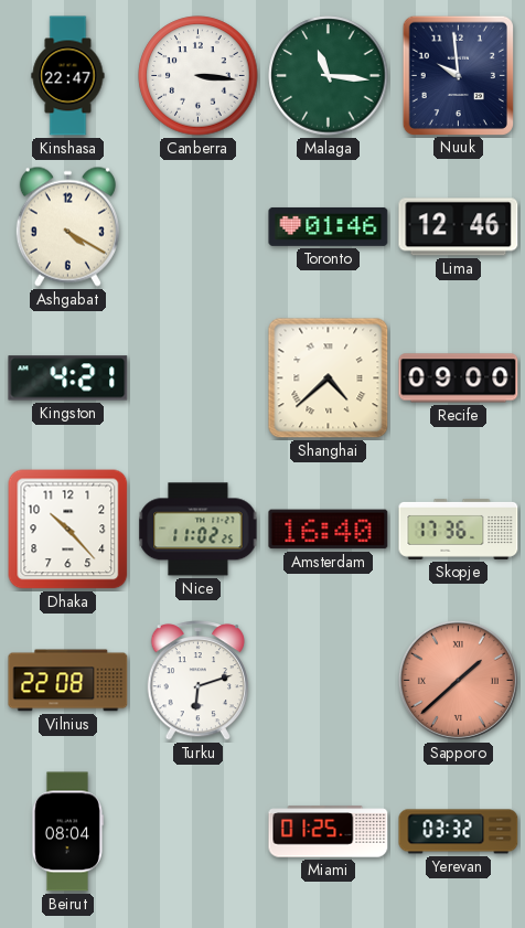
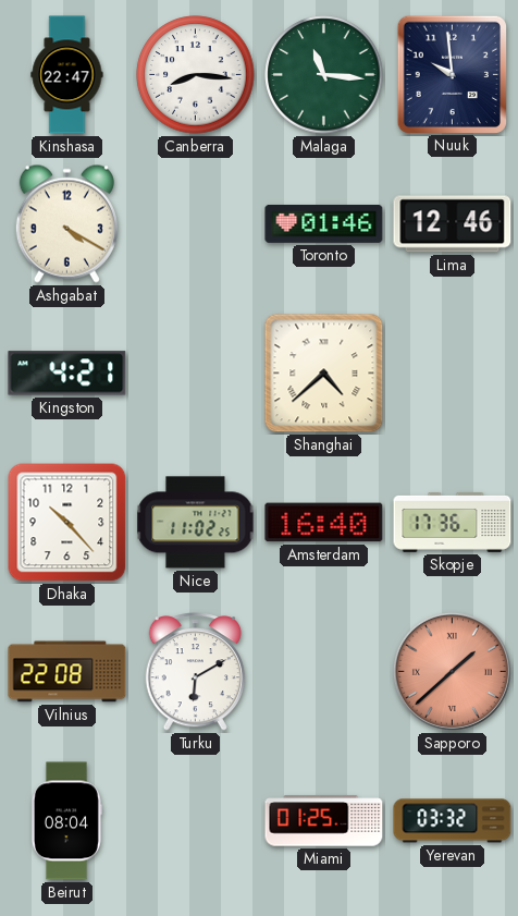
Canberra: 3:16 -> 8:16
Recife: 09:00 -> none
Turku: 6:12 -> 6:10
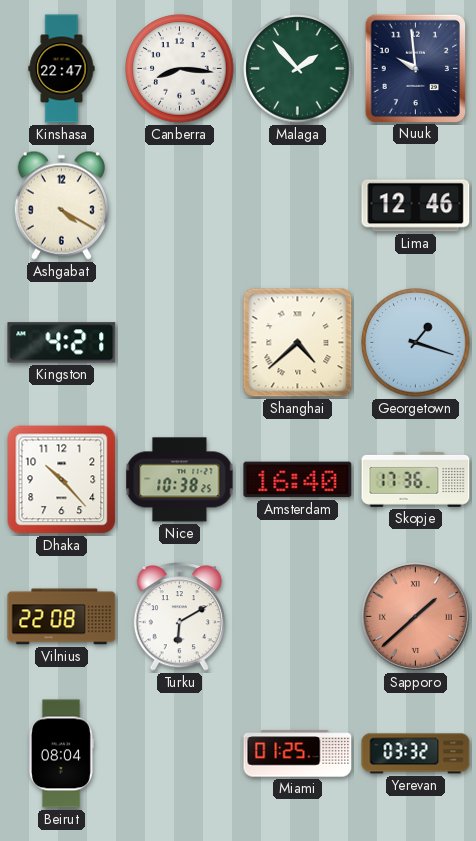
Malaga: 11:16 -> 1:53
Toronto: 01:46 -> none
Georgetown: none -> 1:18
Nice: 11:02 -> 10:38
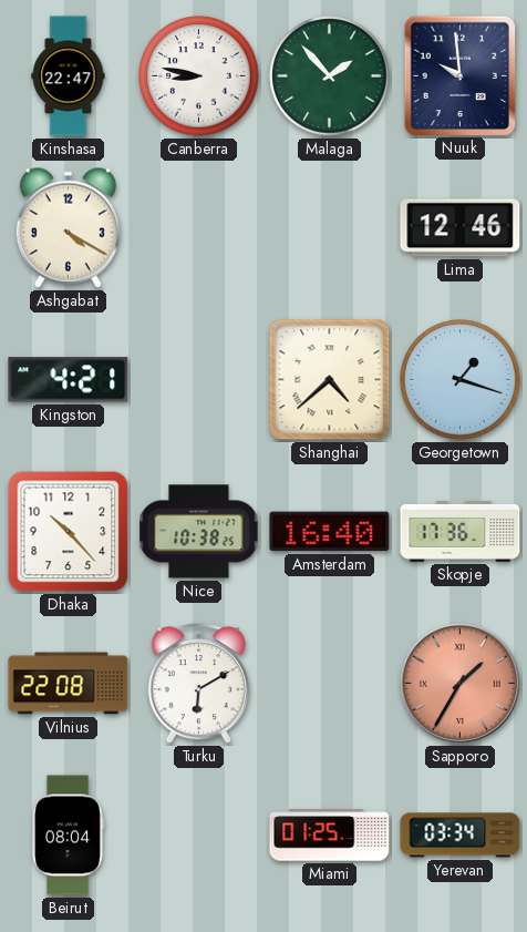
Canberra: 8:16 -> 8:47
Sapporo: 1:38 -> 1:35
Yerevan: 03:32 -> 03:34
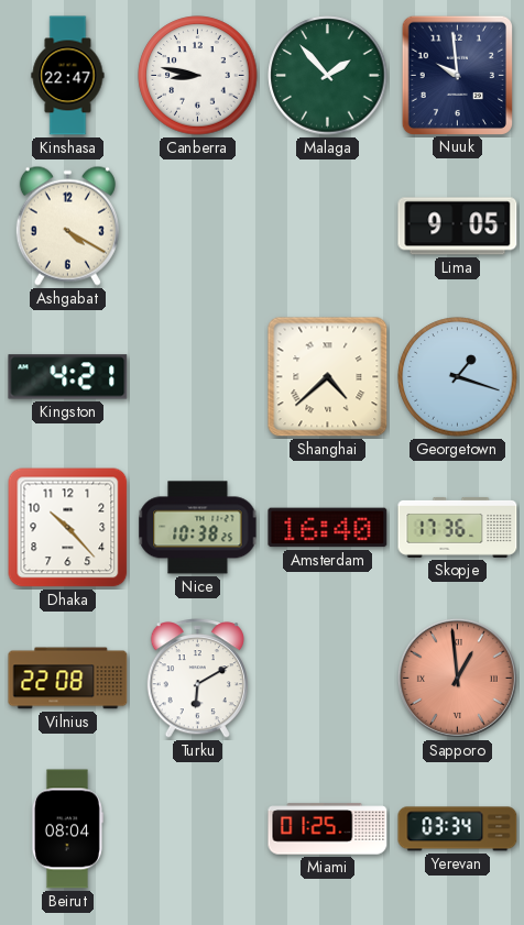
Lima: 12:46 -> 9:05
Sapporo: 1:35 -> 12:59
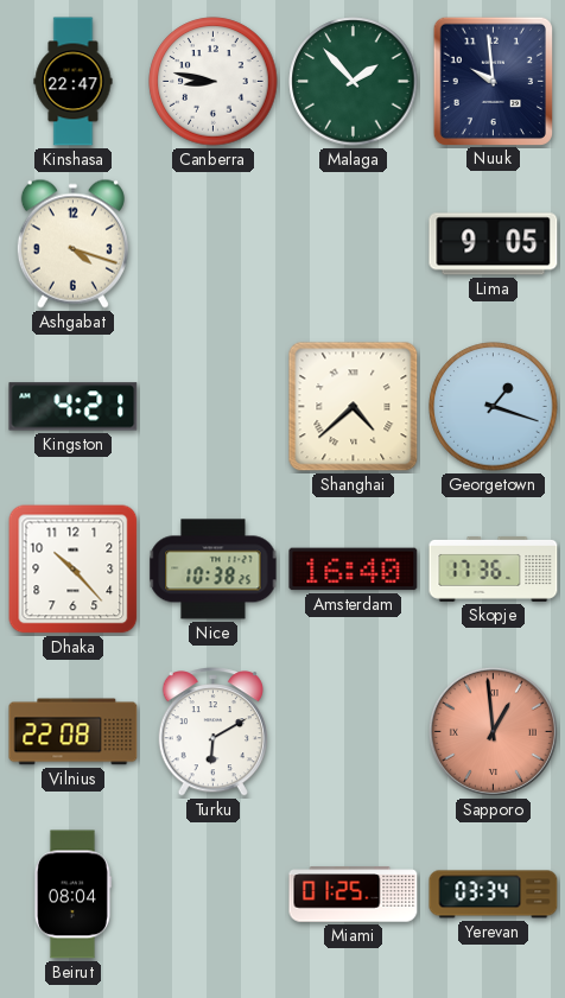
Ashgabat: 4:20 -> 4:18
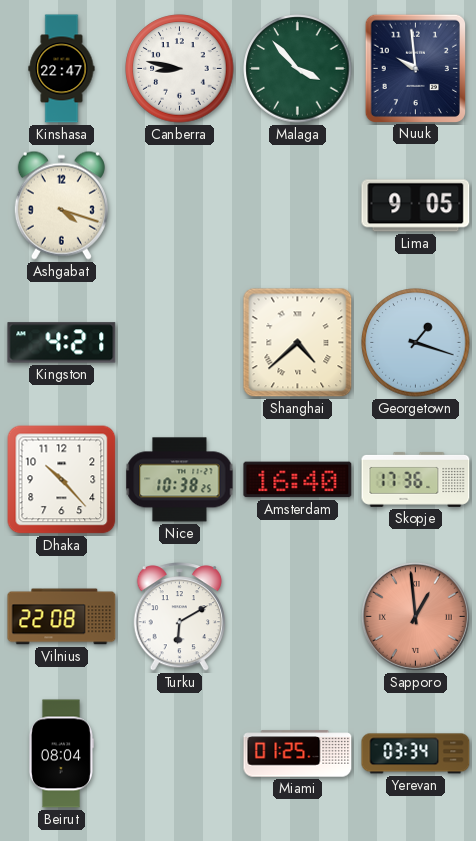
Malaga: 1:53 -> 3:53
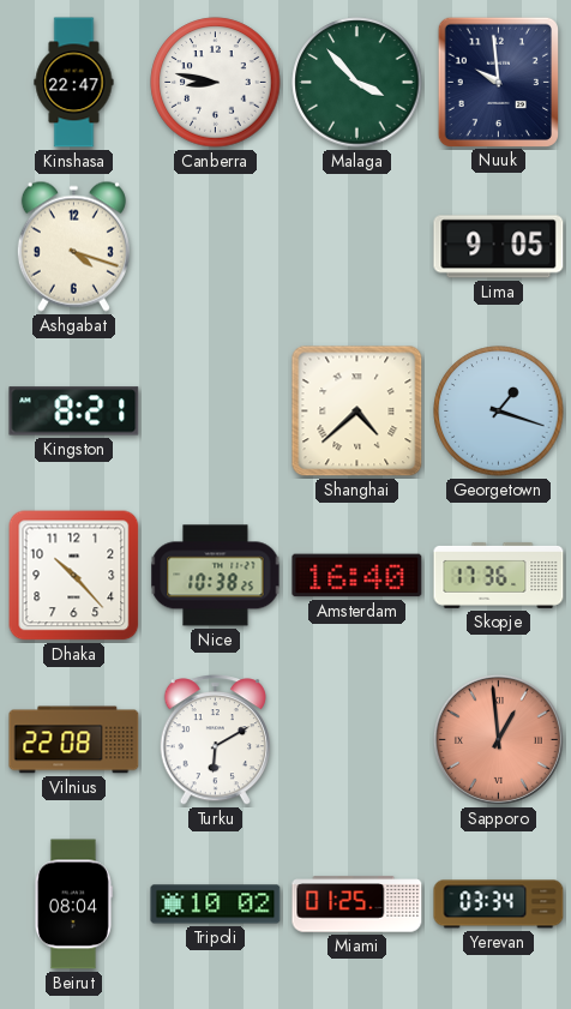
Kingston: 4:21 -> 8:21
Tripoli: none -> 10:02
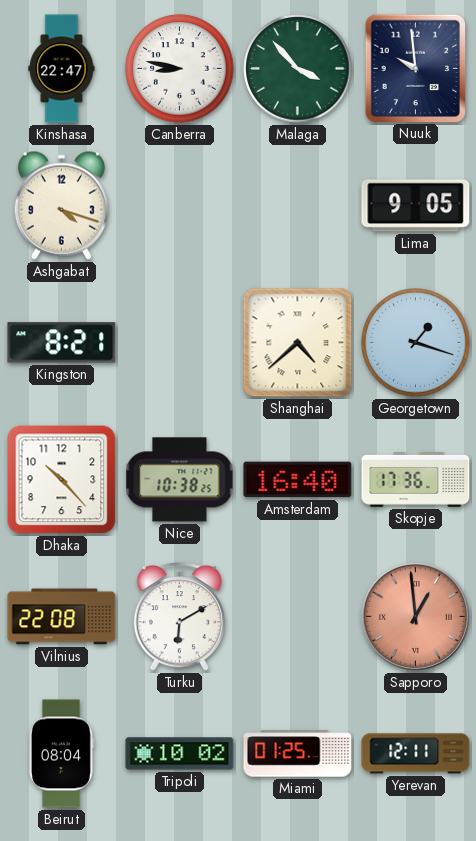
Yerevan: 03:34 -> 12:11
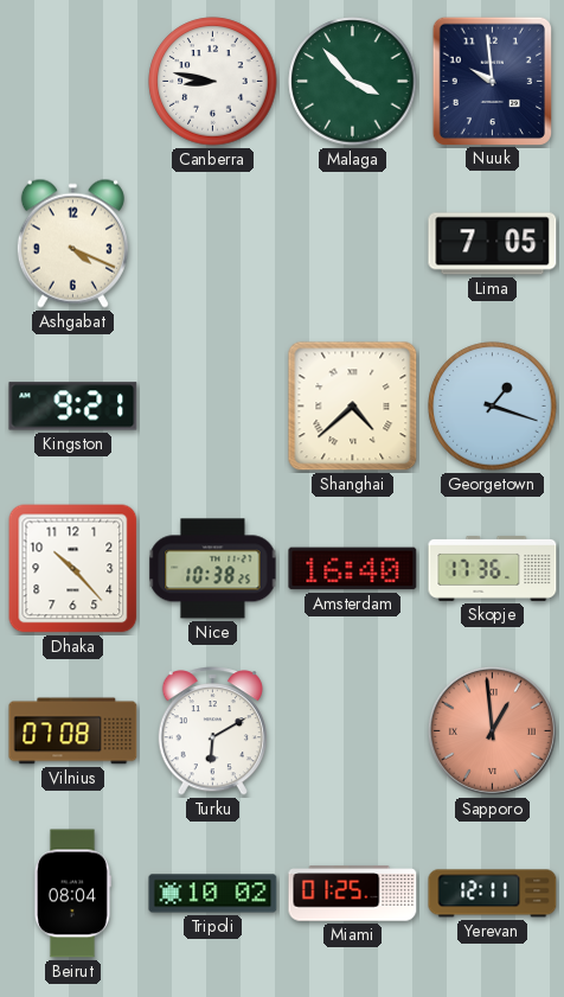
Kinshasa: 22:47 -> none
Ashgabat: 4:18 -> 4:19
Lima: 9:05 -> 7:05
Kingston: 8:21 -> 9:21
Vilnius: 22:08 -> 07:08
